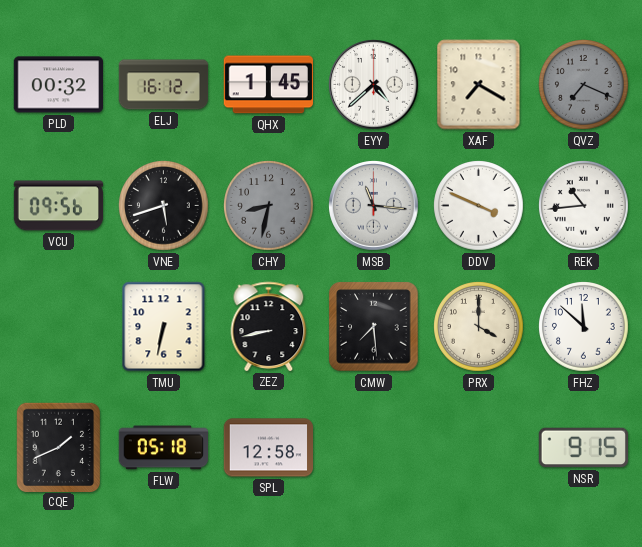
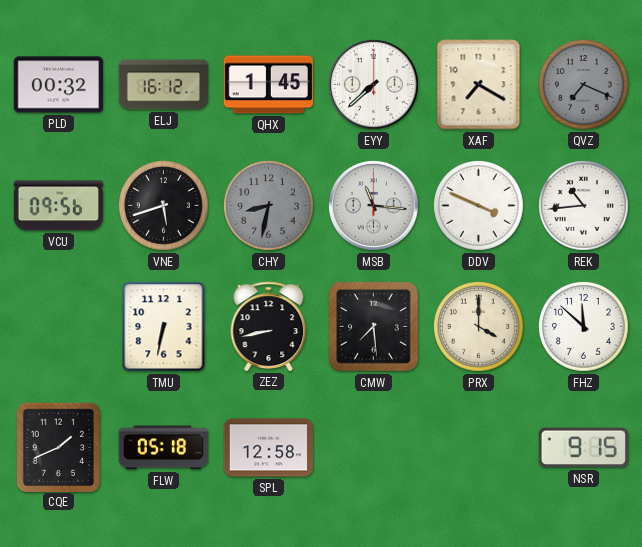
EYY: 4:38 -> 7:38
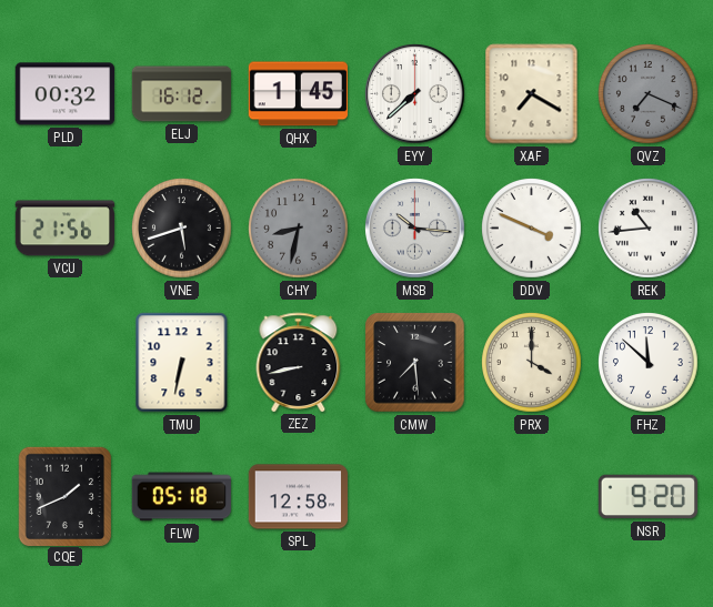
VCU: 09:56 -> 21:56
MSB: 11:16 -> 10:16
NSR: 9:15 -> 9:20
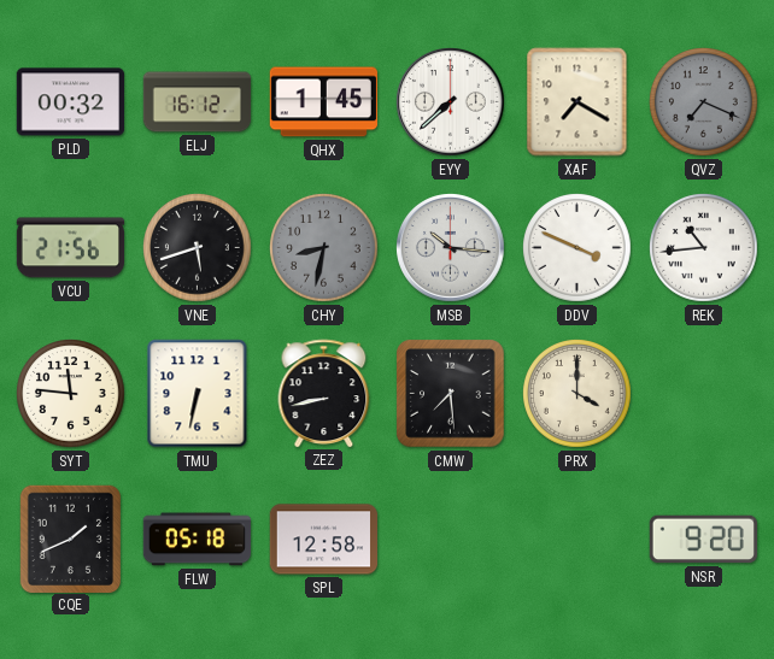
SYT: none -> 11:46
FHZ: 11:52 -> none
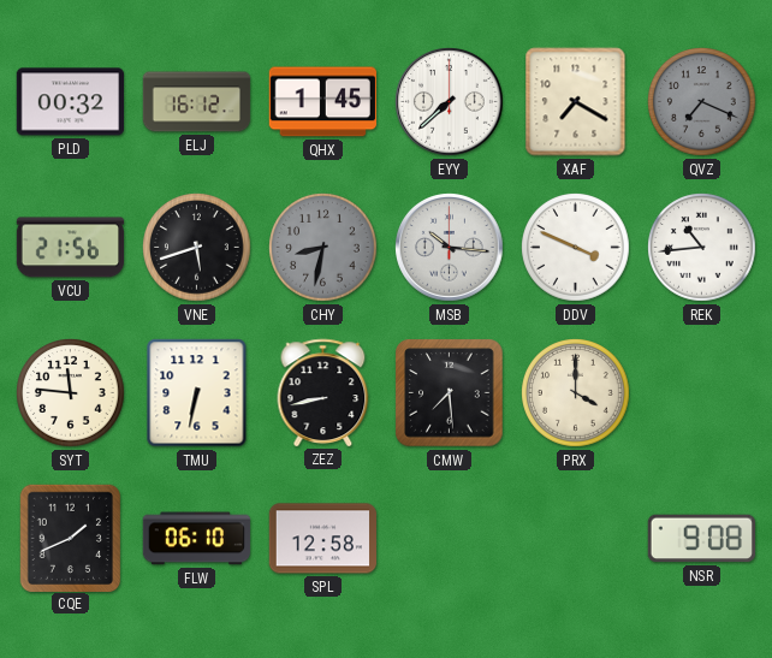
FLW: 05:18 -> 06:10
NSR: 9:20 -> 9:08
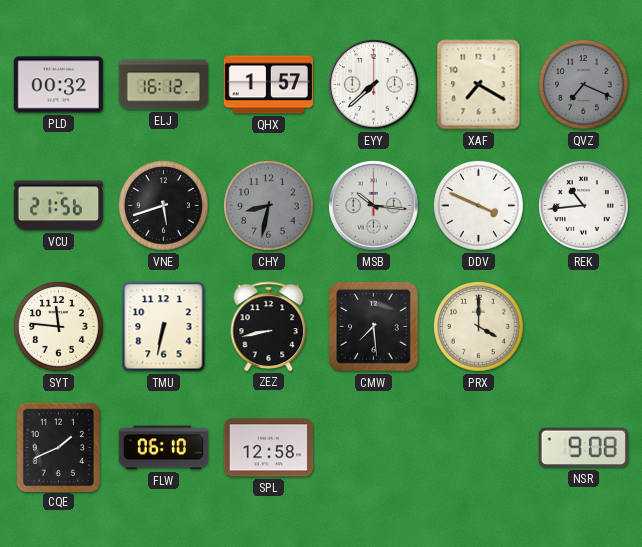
QHX: 1:45 -> 1:57
